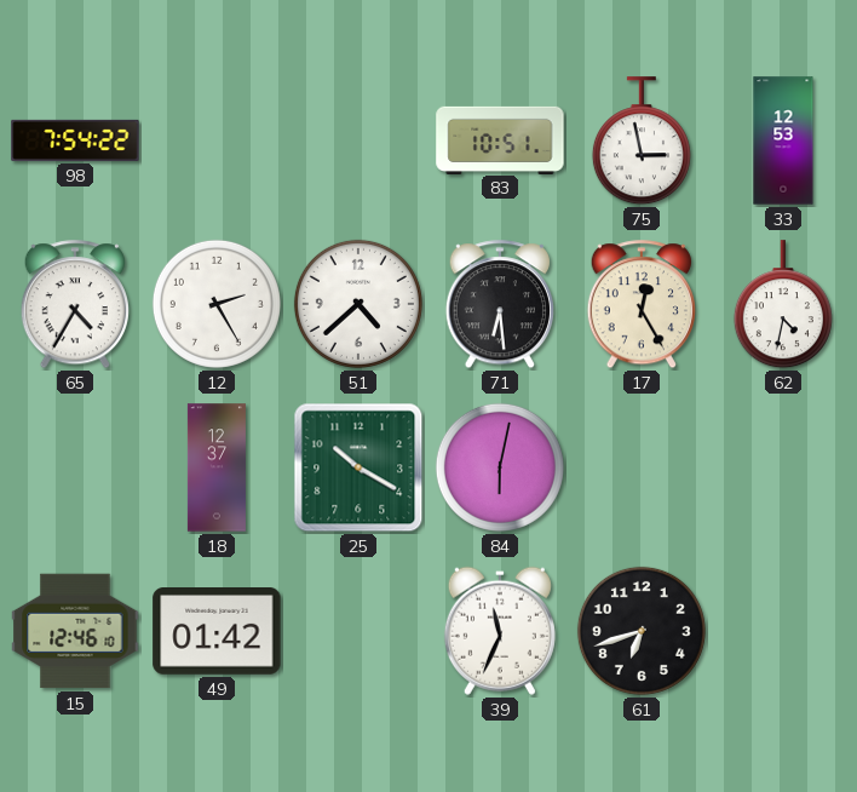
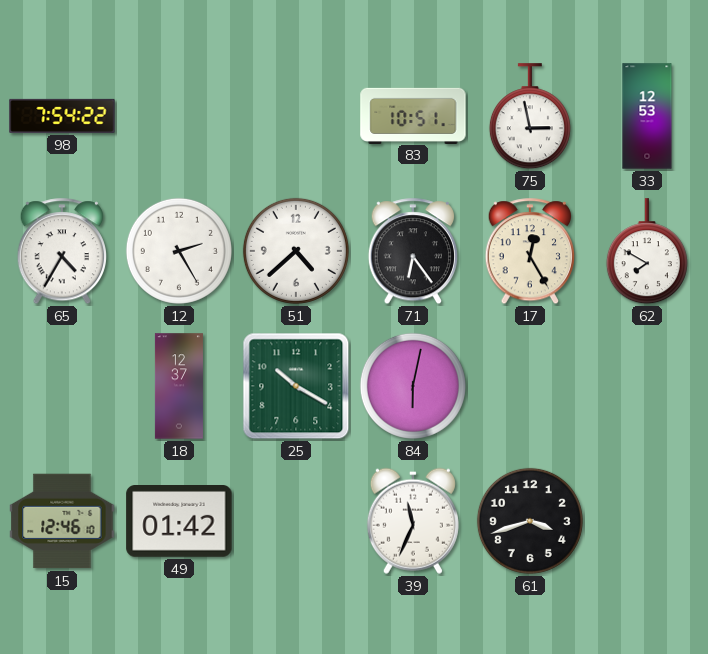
71: 6:29 -> 6:24
62: 4:32 -> 7:50
61: 6:42 -> 3:42
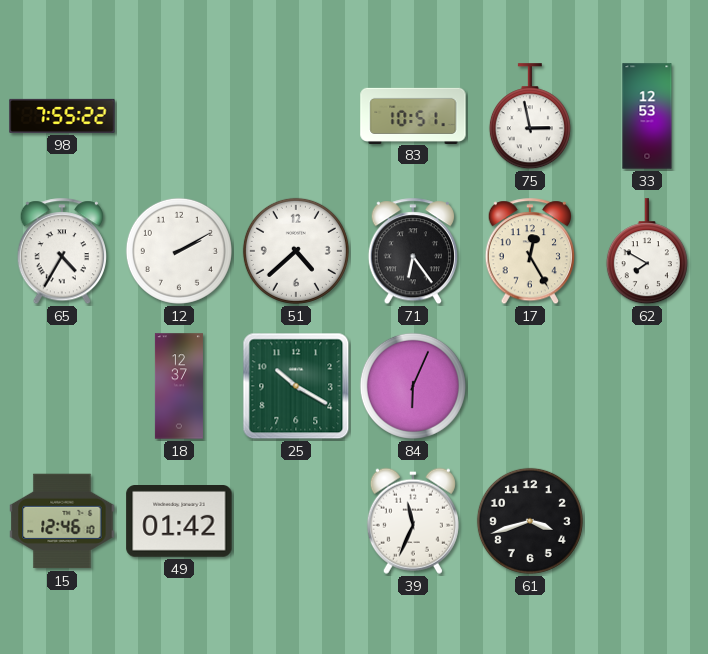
98: 7:54 -> 7:55
12: 2:25 -> 2:10
84: 6:02 -> 6:04
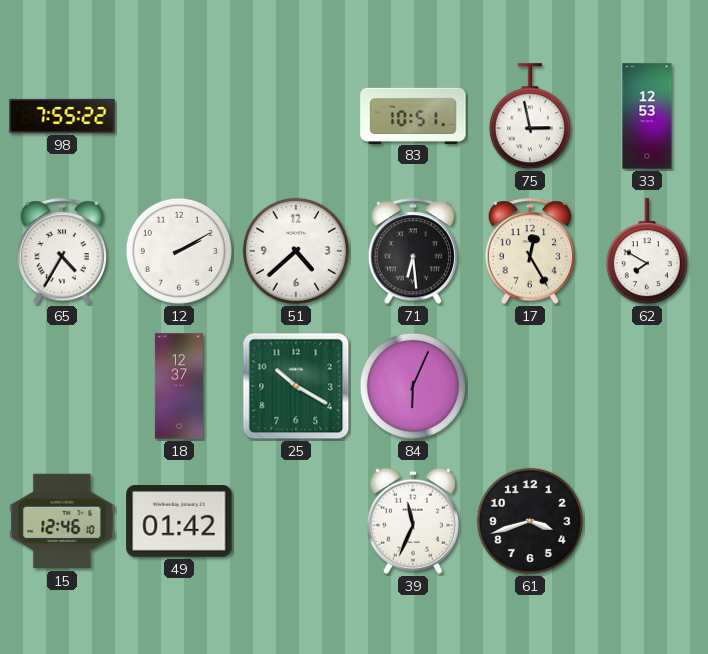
71: 6:24 -> 6:29
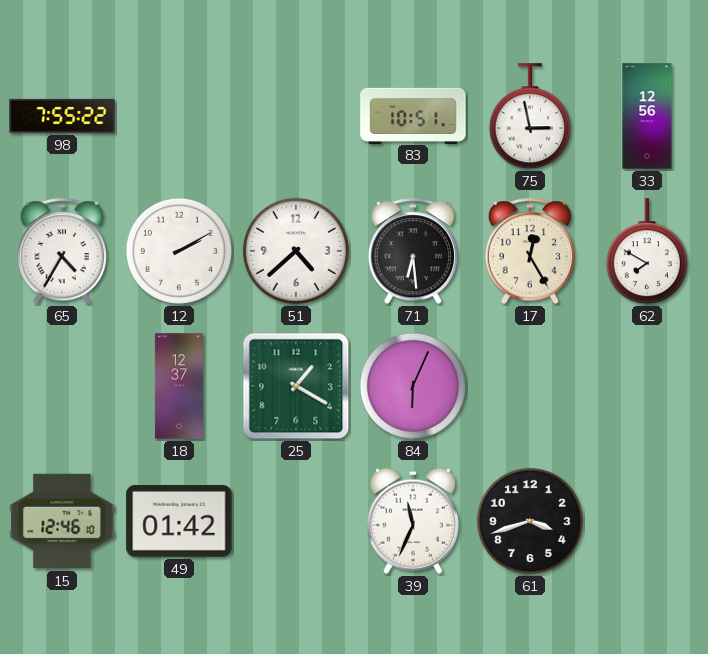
33: 12:53 -> 12:56
25: 10:20 -> 1:20
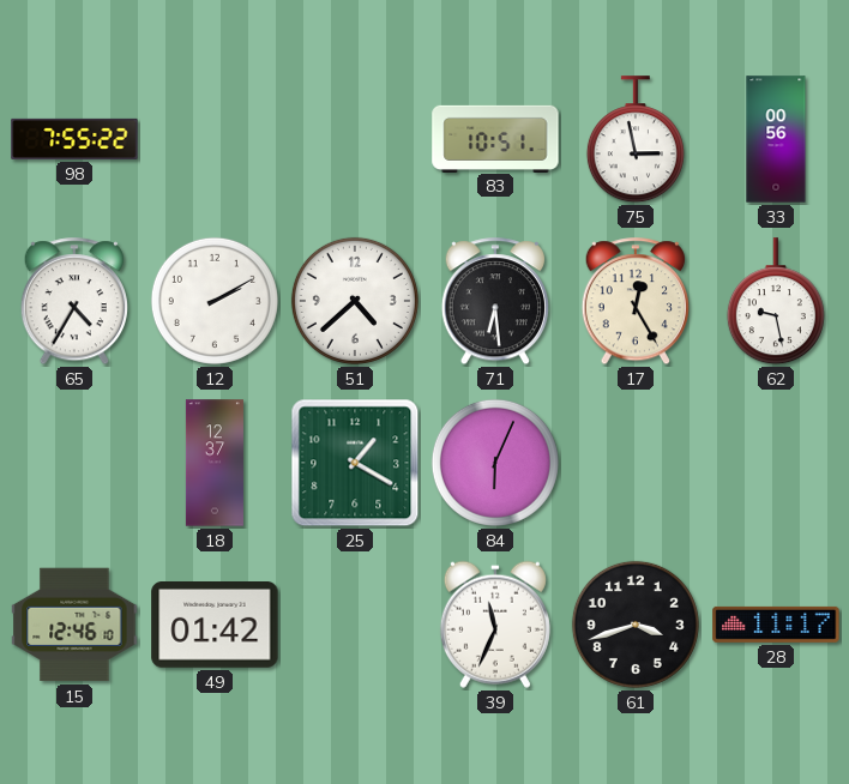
33: 12:56 -> 00:56
62: 7:50 -> 9:28
28: none -> 11:17
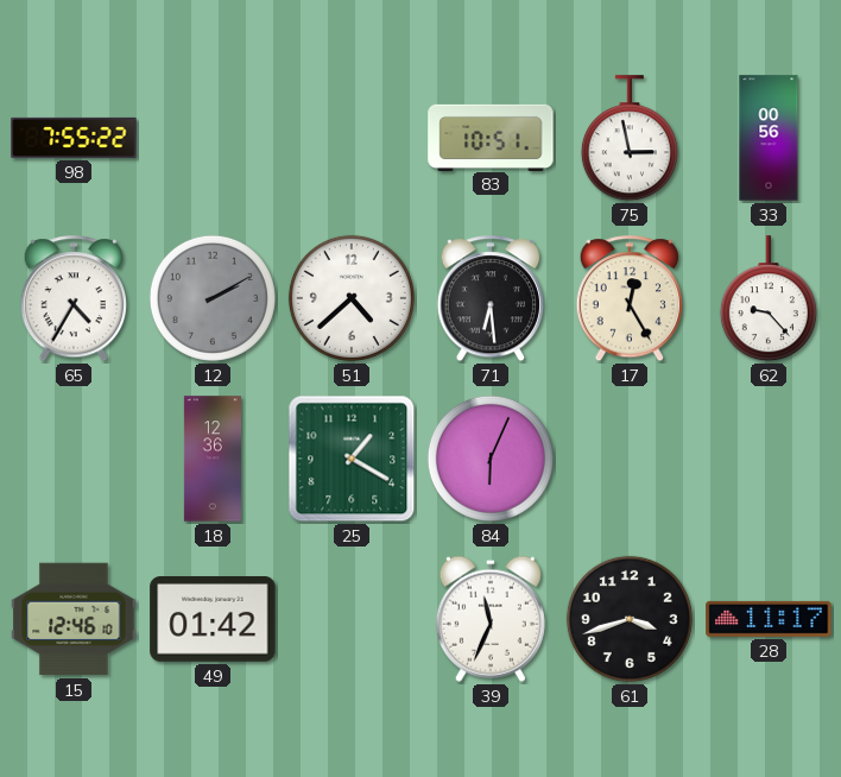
12 dial: white -> grey
62: 9:28 -> 9:23
18: 12:37 -> 12:36
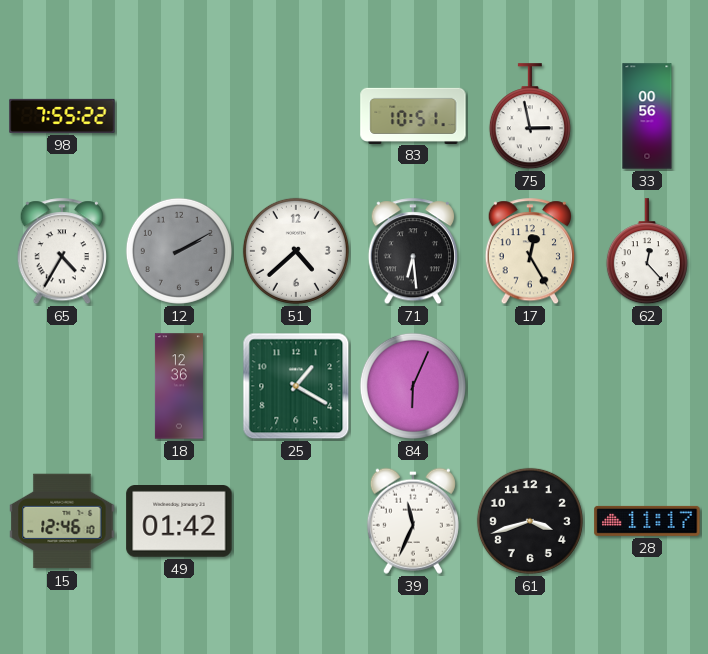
62: 9:23 -> 12:23
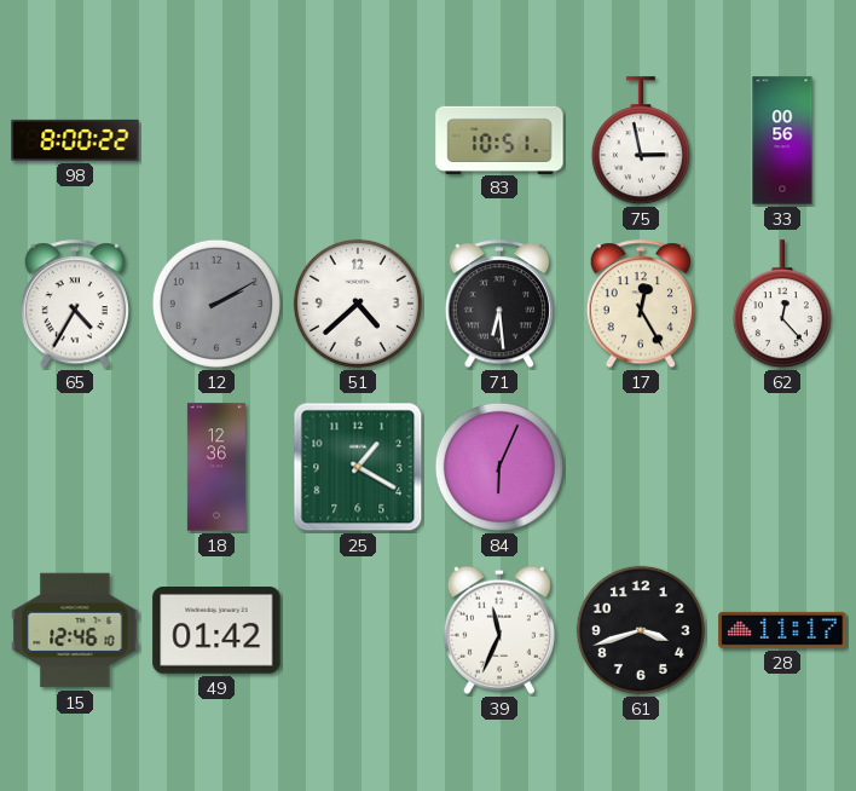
98: 7:55 -> 8:00
